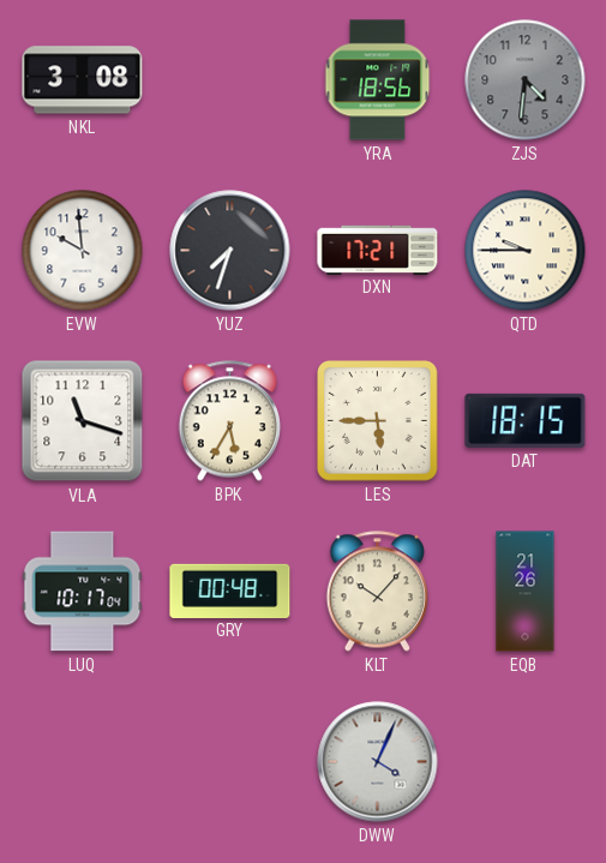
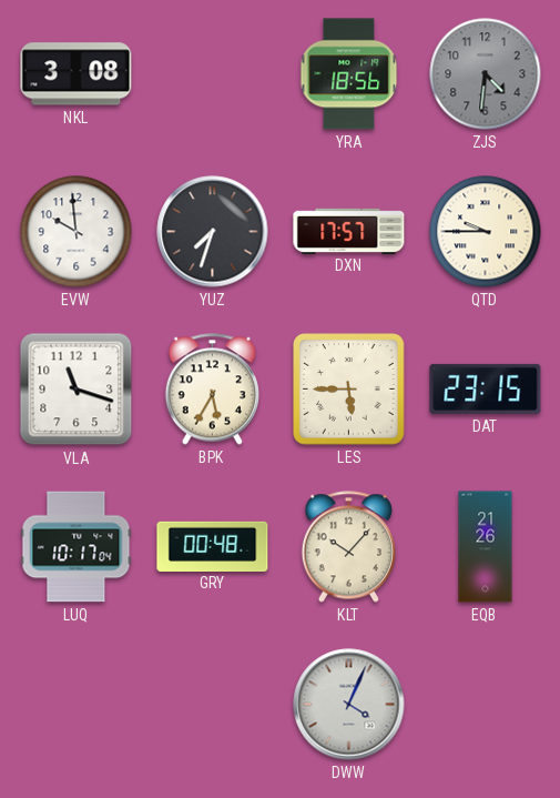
DXN: 17:21 -> 17:57
DAT: 18:15 -> 23:15
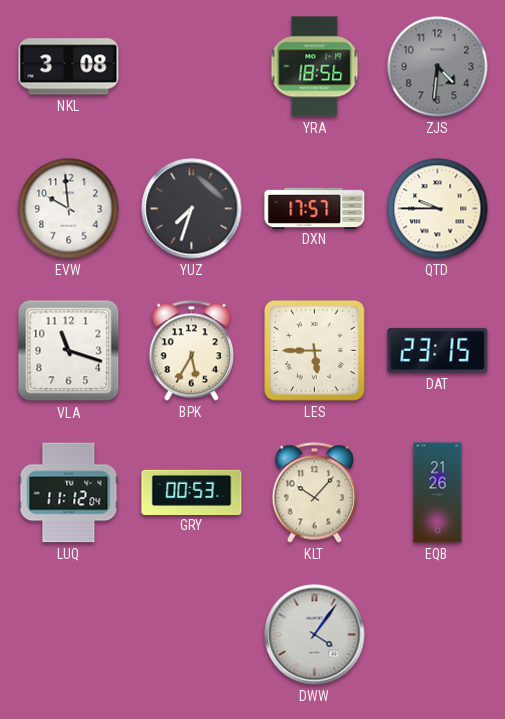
LUQ: 10:17 -> 11:12
GRY: 00:48 -> 00:53
DWW: 4:04 -> 4:06
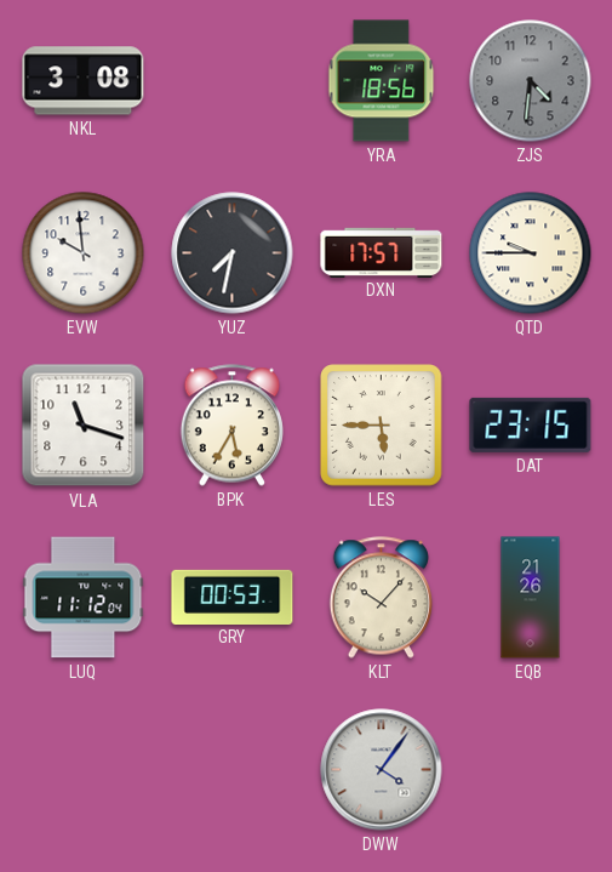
YUZ: 7:33 -> 7:32
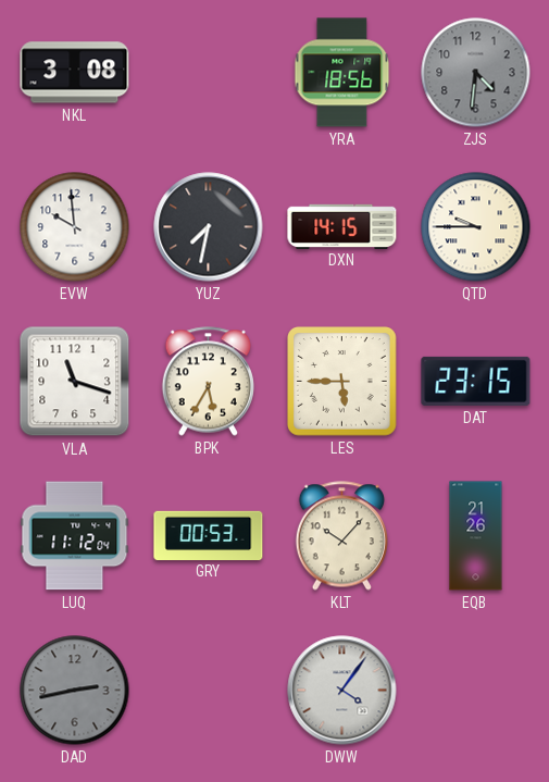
DXN: 17:57 -> 14:15
DAD: none -> 2:43
